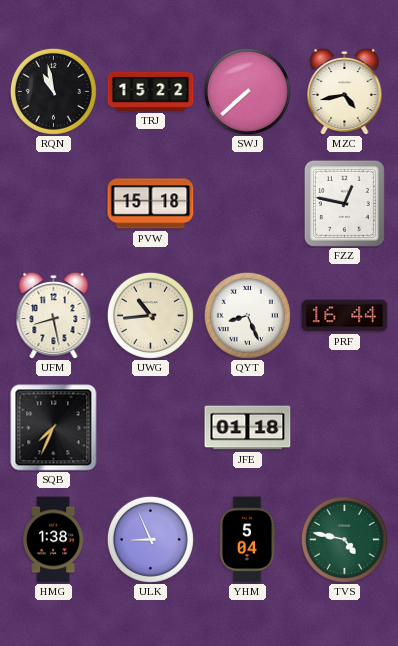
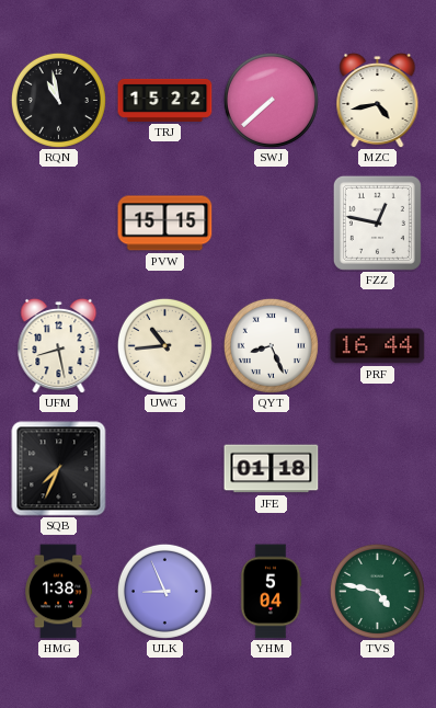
PVW: 15:18 -> 15:15
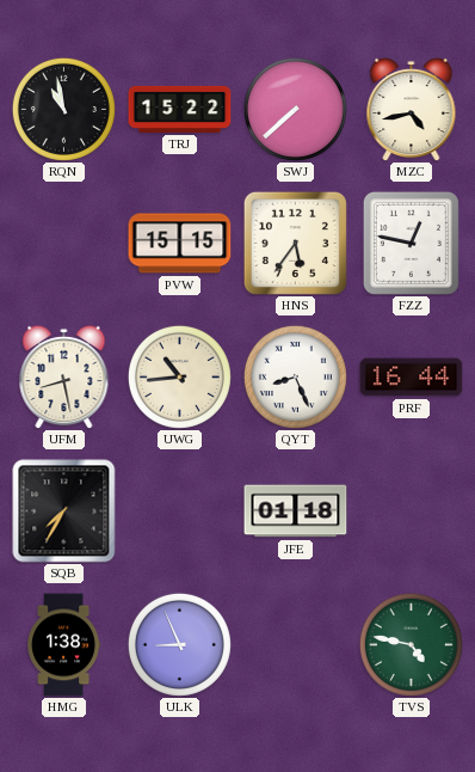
HNS: none -> 5:36
SQB: 7:34 -> 7:35
YHM: 5:04 -> none
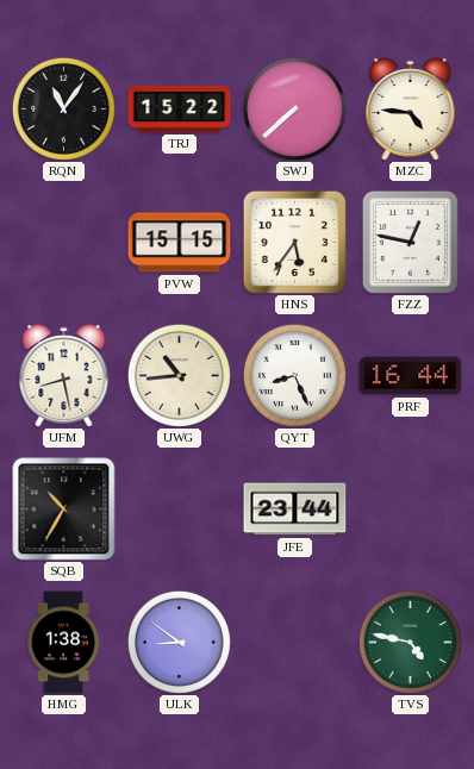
RQN: 10:58 -> 11:06
MZC: 4:43 -> 4:46
SQB: 7:35 -> 10:35
JFE: 01:18 -> 23:44
ULK: 8:56 -> 8:51
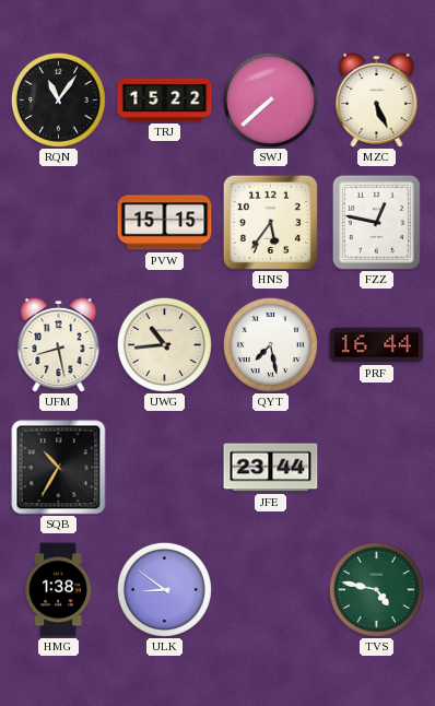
MZC: 4:46 -> 5:26
QYT: 8:26 -> 7:28
